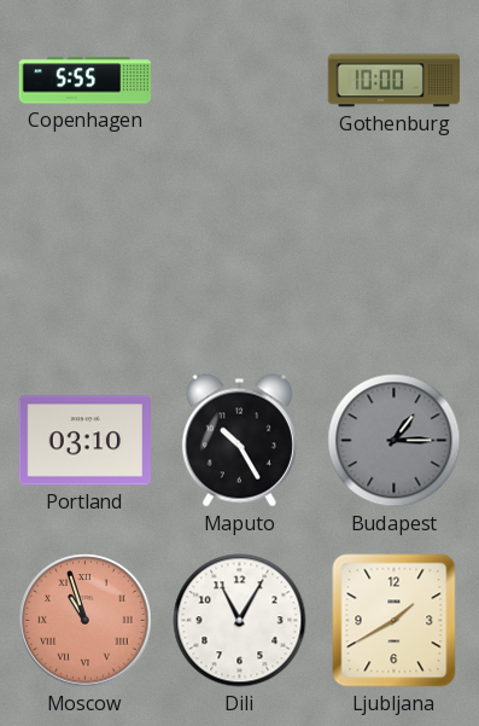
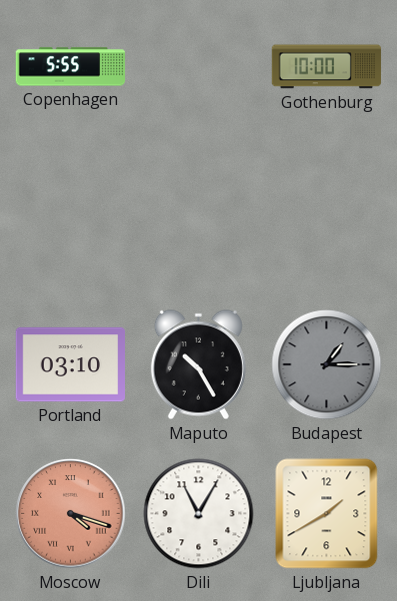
Moscow: 10:57 -> 4:18
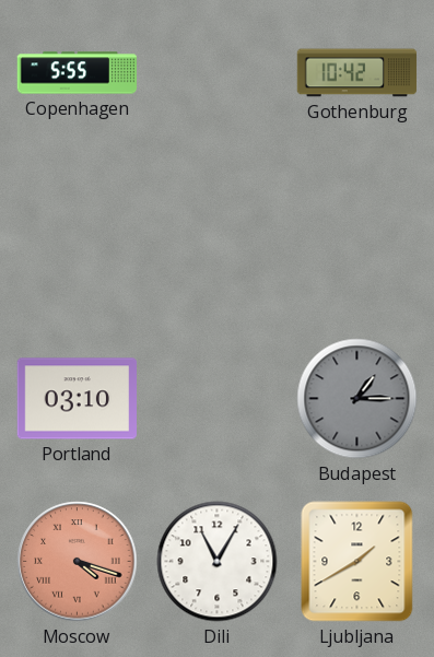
Gothenburg: 10:00 -> 10:42
Maputo: 10:25 -> none
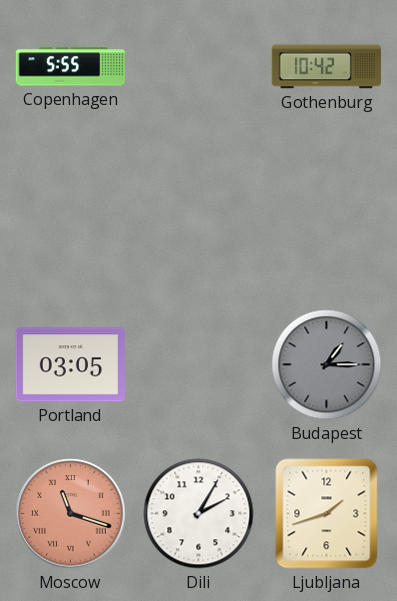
Portland: 03:10 -> 03:05
Moscow: 4:18 -> 11:18
Dili: 11:05 -> 2:05
Ljubljana: 1:40 -> 1:42
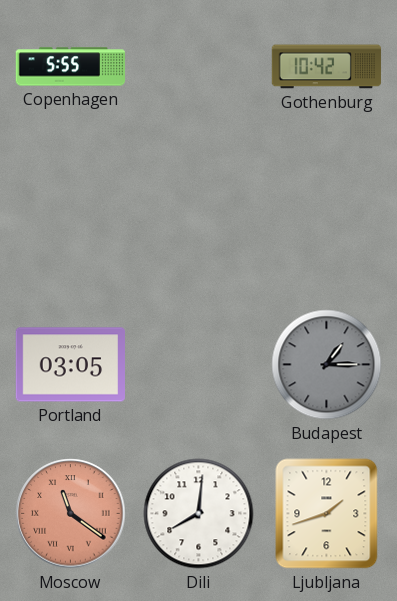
Moscow: 11:18 -> 11:21
Dili: 2:05 -> 8:01
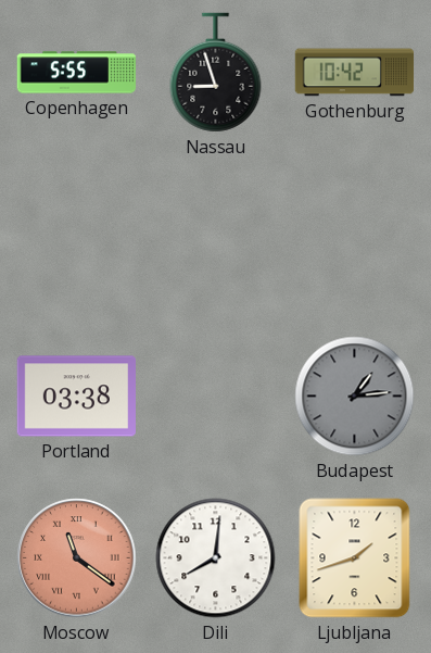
Nassau: none -> 8:57
Portland: 03:05 -> 03:38
Budapest: 1:15 -> 1:14
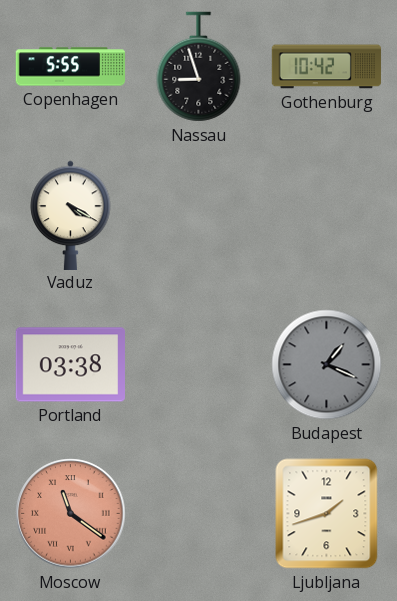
Vaduz: none -> 4:20
Budapest: 1:14 -> 1:19
Dili: 8:01 -> none
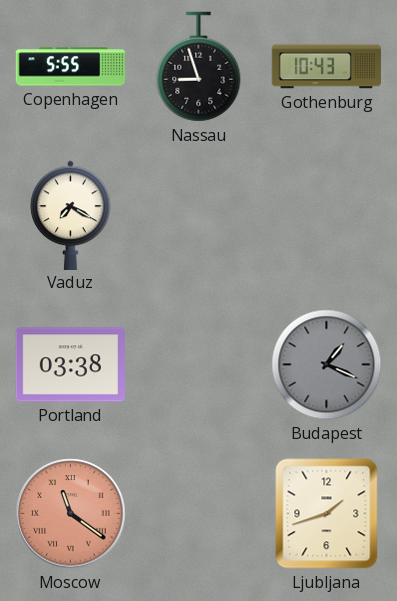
Gothenburg: 10:42 -> 10:43
Vaduz: 4:20 -> 7:20
